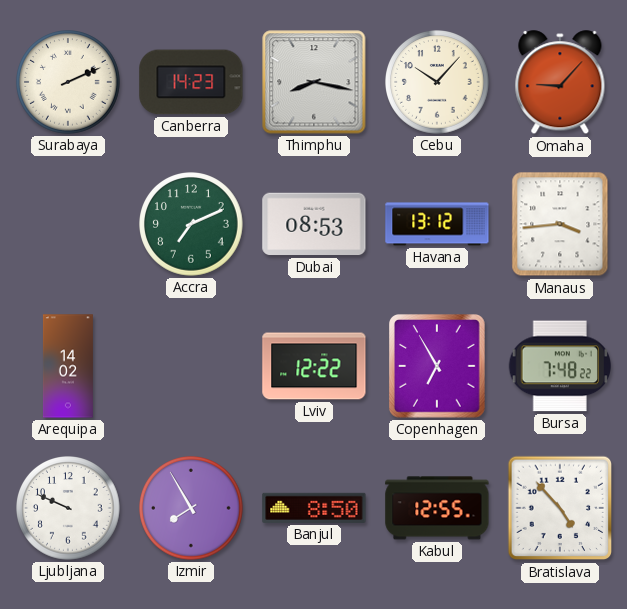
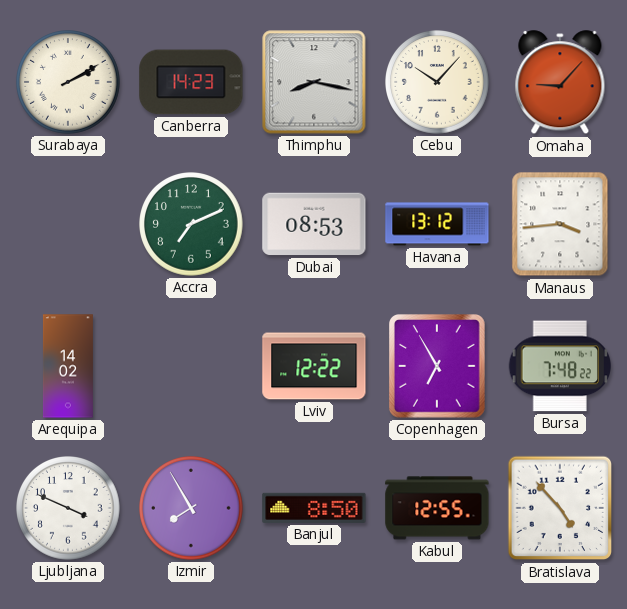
Surabaya: 2:11 -> 2:10
Ljubljana: 9:49 -> 3:49
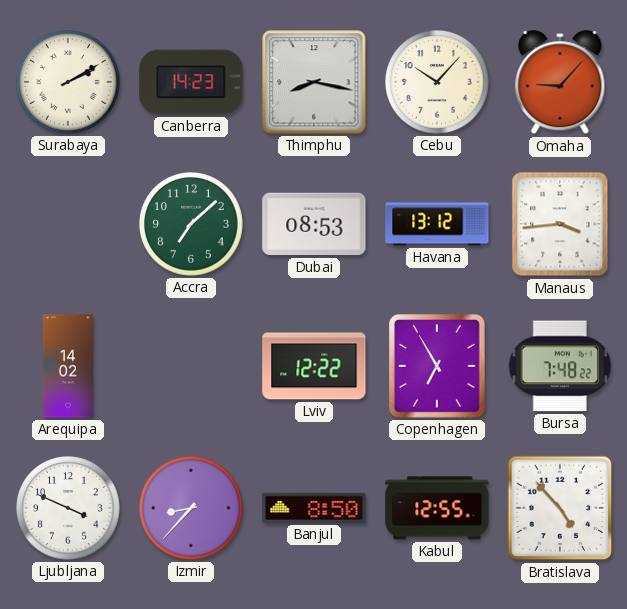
Accra: 7:11 -> 7:08
Izmir: 7:55 -> 8:37
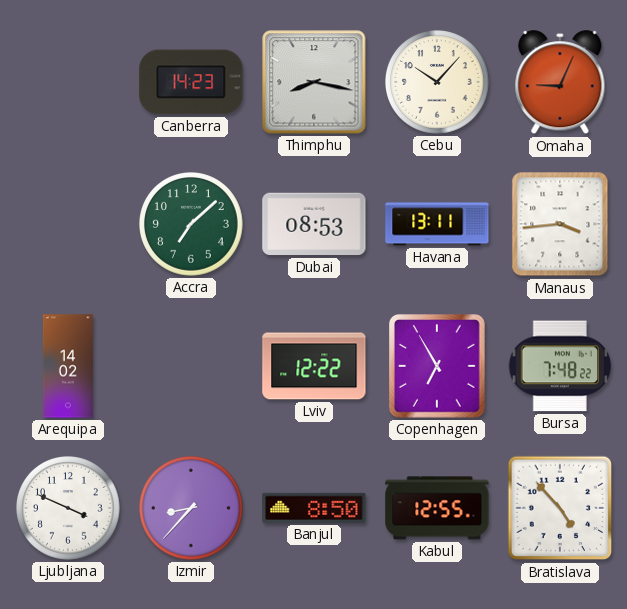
Surabaya: 2:10 -> none
Omaha: 9:07 -> 9:04
Havana: 13:12 -> 13:11
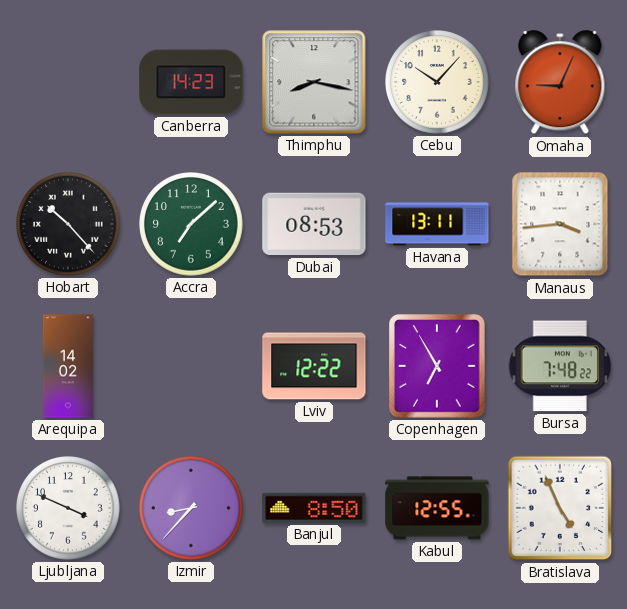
Hobart: none -> 10:23
Bratislava: 4:53 -> 4:56
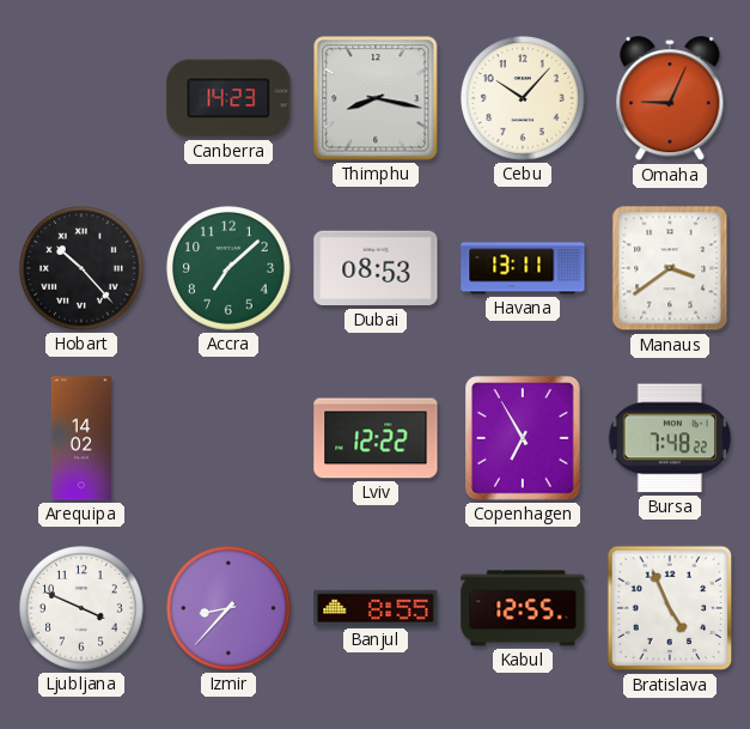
Manaus: 3:44 -> 3:39
Banjul: 8:50 -> 8:55
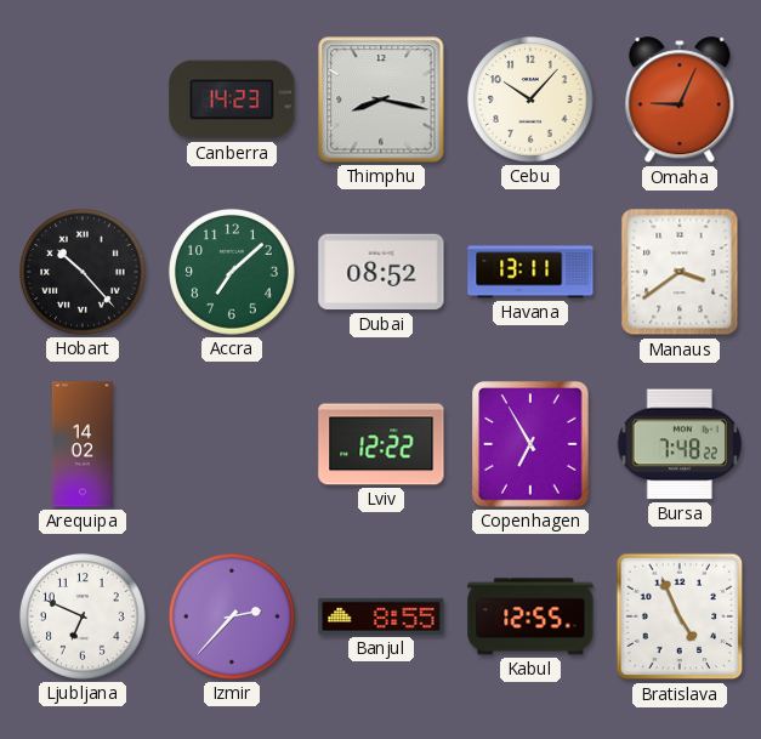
Dubai: 08:53 -> 08:52
Ljubljana: 3:49 -> 6:49
Izmir: 8:37 -> 2:37
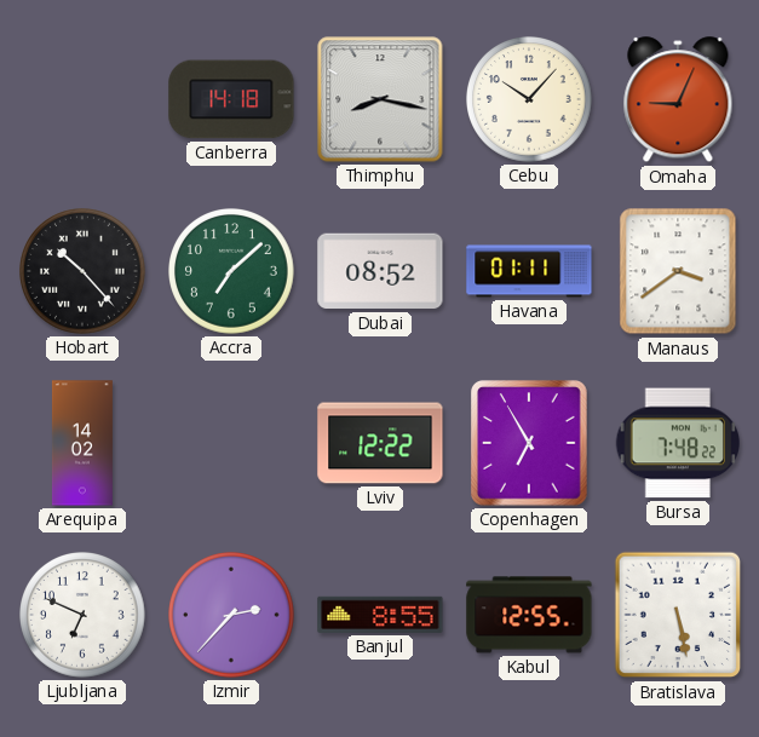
Canberra: 14:23 -> 14:18
Havana: 13:11 -> 01:11
Bratislava: 4:56 -> 5:28
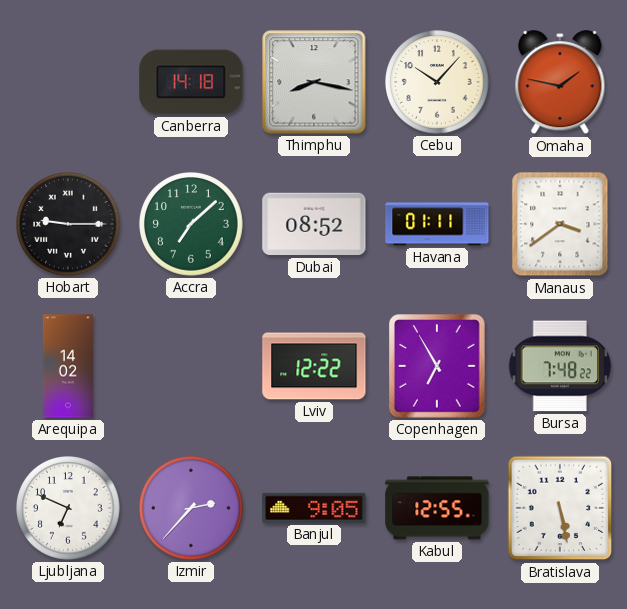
Omaha: 9:04 -> 1:47
Hobart: 10:23 -> 9:15
Banjul: 8:55 -> 9:05
